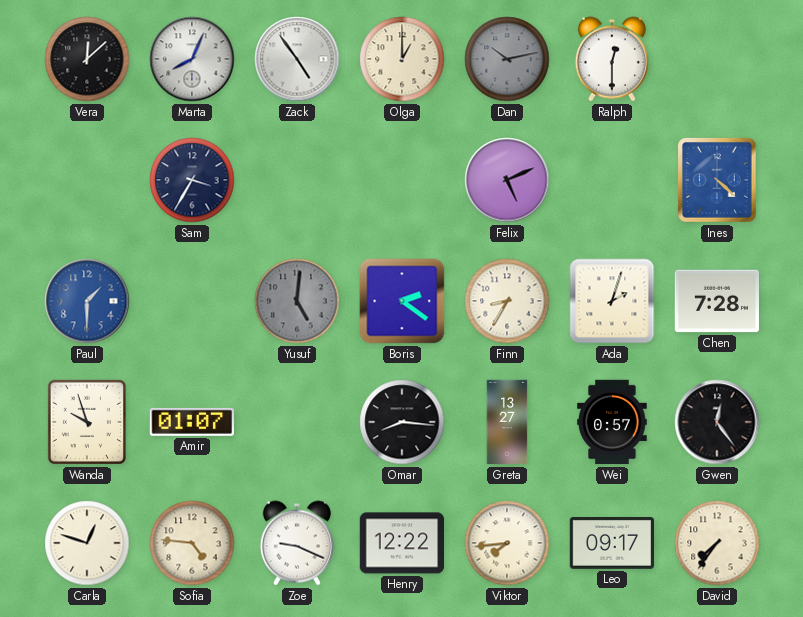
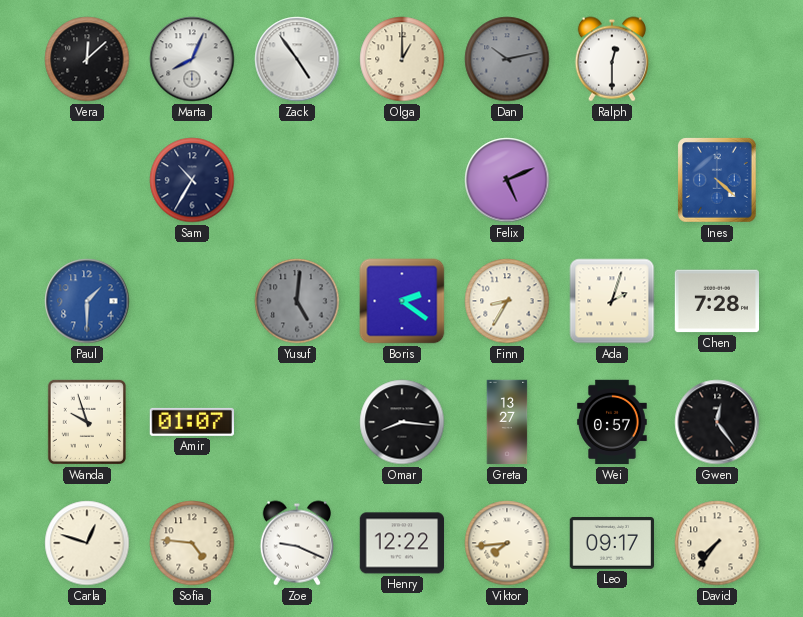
Sam: 3:35 -> 10:35
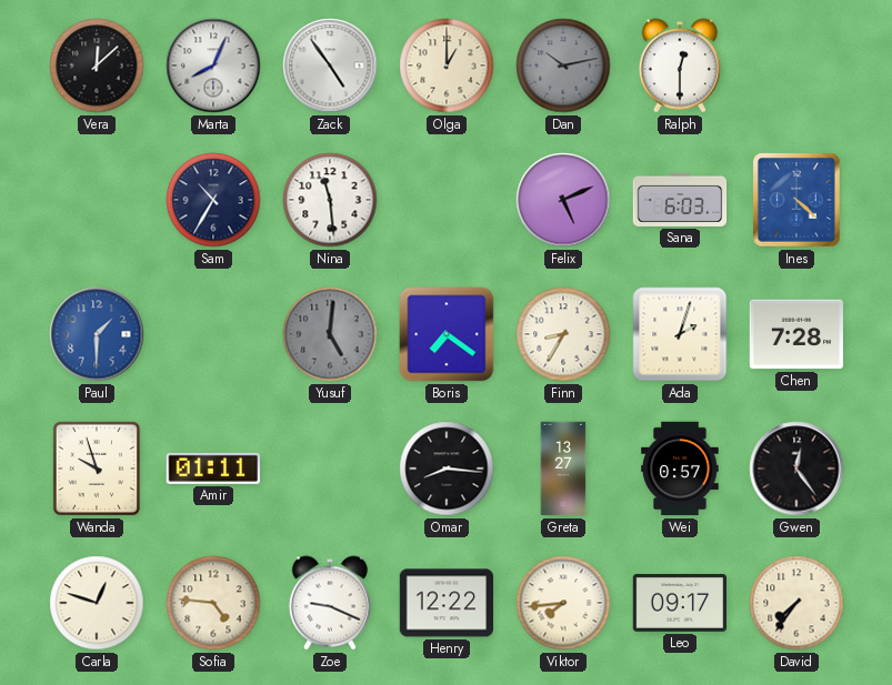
Nina: none -> 11:29
Sana: none -> 6:03
Boris: 2:21 -> 7:21
Amir: 01:07 -> 01:11
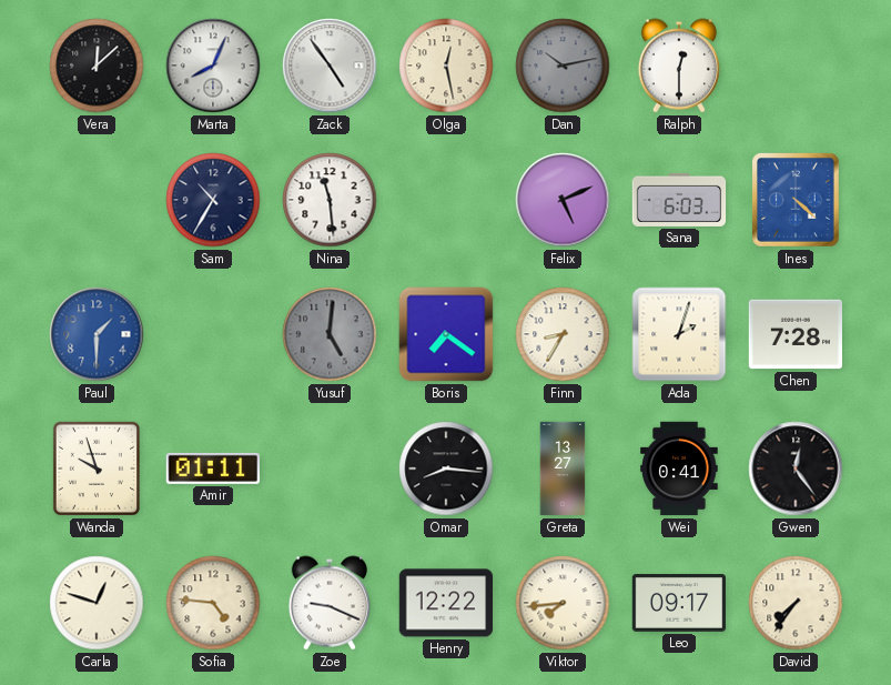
Olga: 1:00 -> 12:28
Wei: 0:57 -> 0:41
